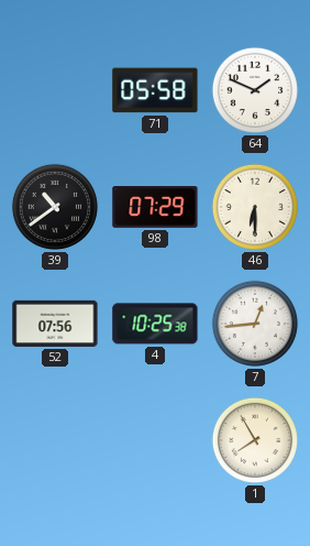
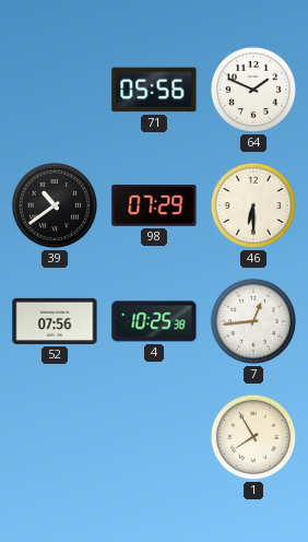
71: 05:58 -> 05:56
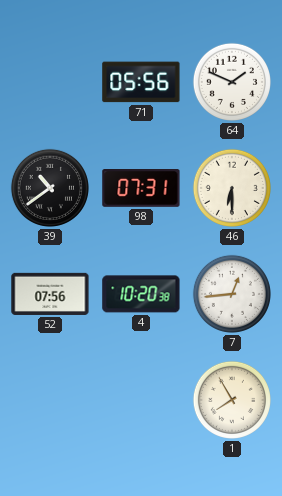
98: 07:29 -> 07:31
4: 10:25 -> 10:20
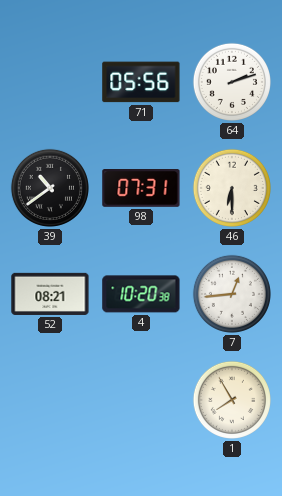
64: 1:49 -> 2:12
52: 07:56 -> 08:21
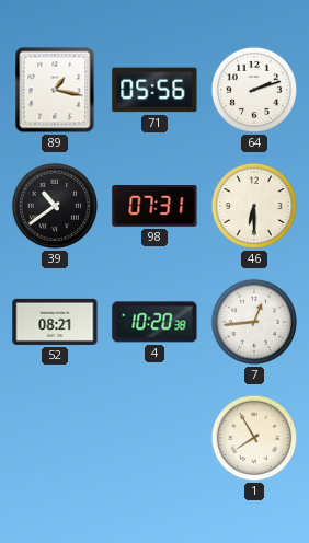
89: none -> 1:17
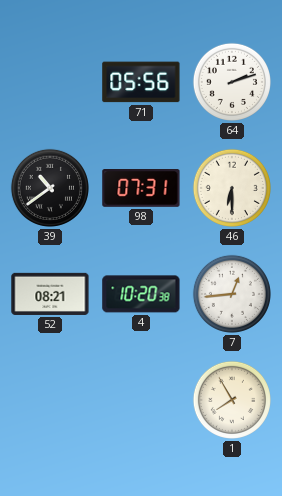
89: 1:17 -> none
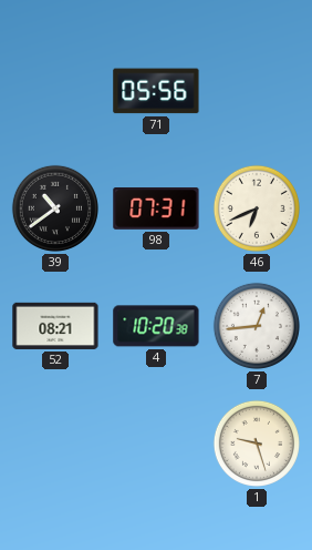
64: 2:12 -> none
46: 6:30 -> 6:41
1: 7:55 -> 9:27
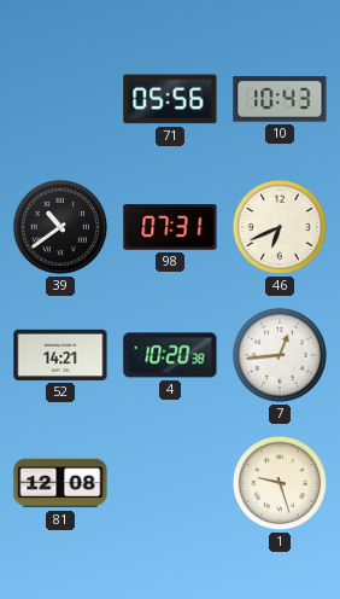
10: none -> 10:43
52: 08:21 -> 14:21
81: none -> 12:08
